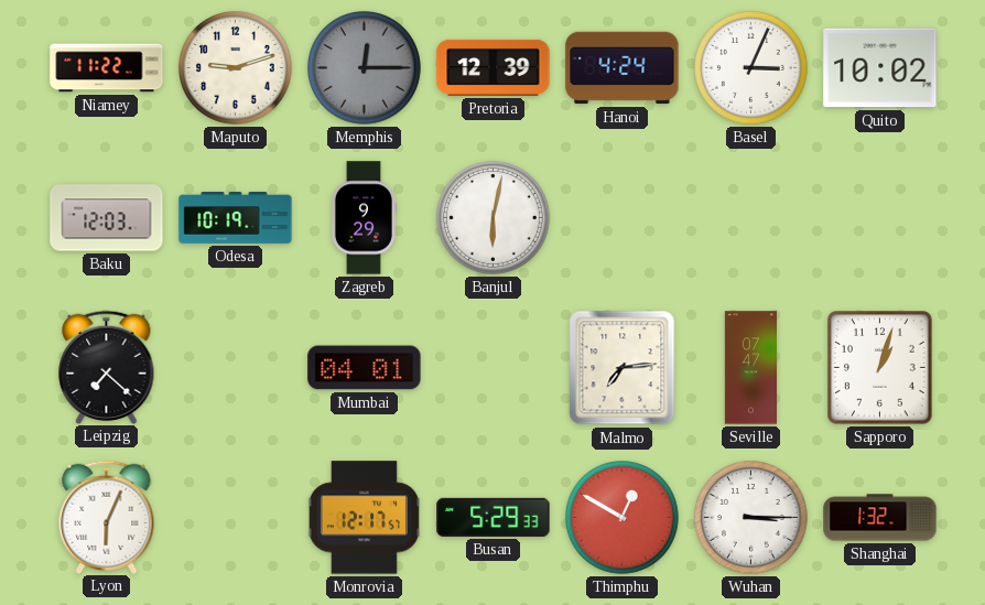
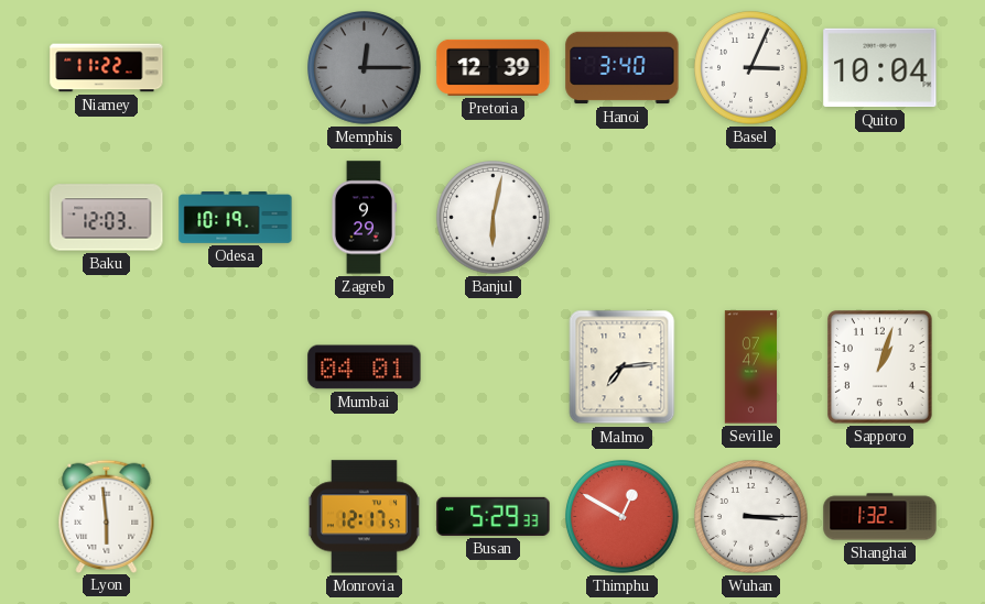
Maputo: 9:12 -> none
Hanoi: 4:24 -> 3:40
Quito: 10:02 -> 10:04
Leipzig: 7:22 -> none
Lyon: 6:04 -> 5:59
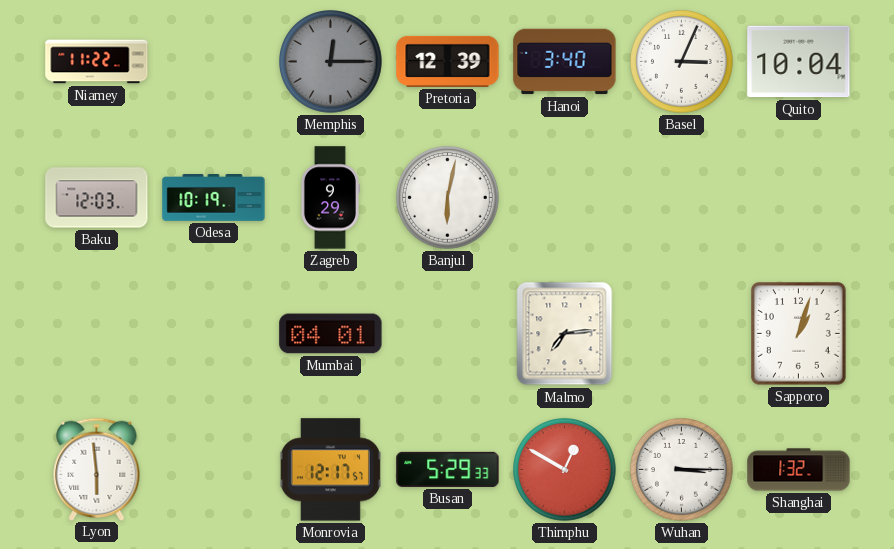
Seville: 07:47 -> none
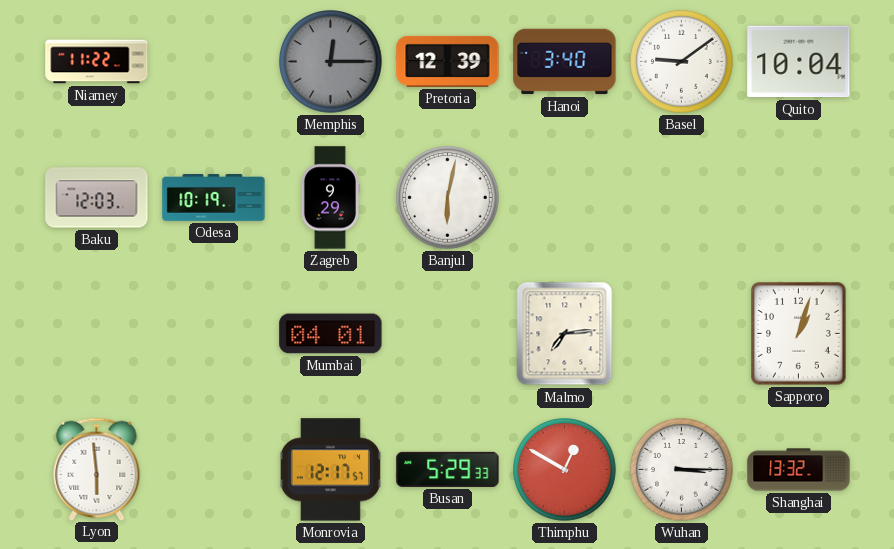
Basel: 3:04 -> 9:09
Shanghai: 1:32 -> 13:32
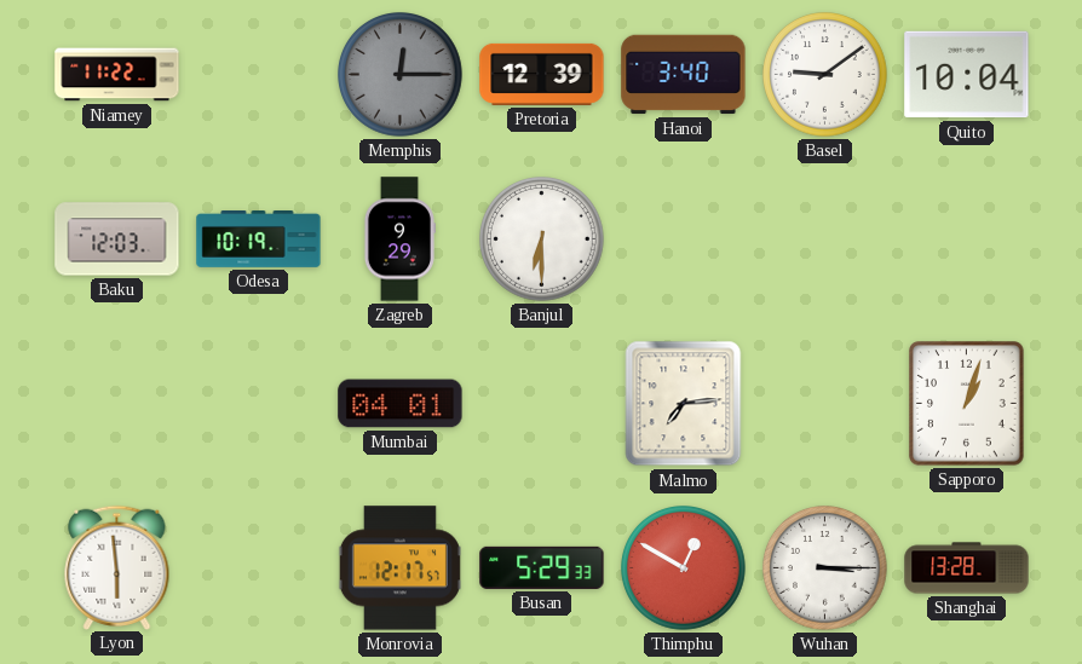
Banjul: 6:02 -> 6:30
Shanghai: 13:32 -> 13:28
